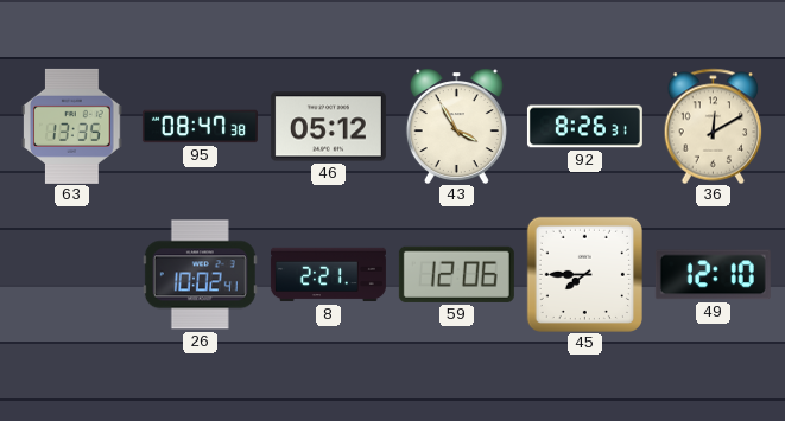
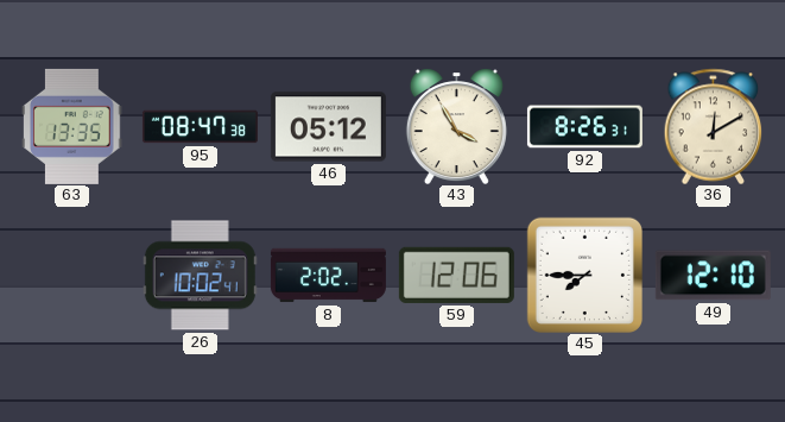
8: 2:21 -> 2:02
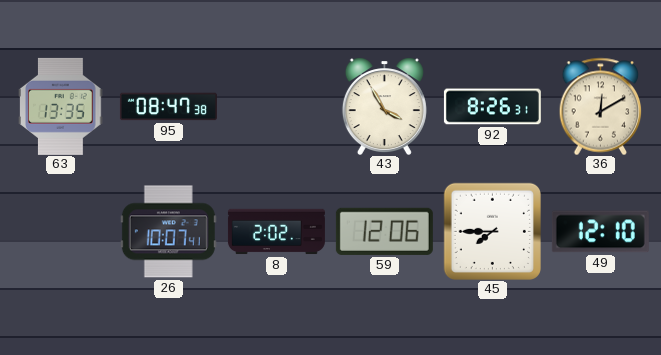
46: 05:12 -> none
26: 10:02 -> 10:07
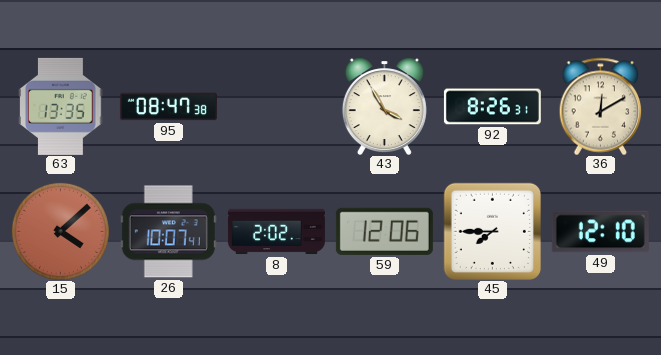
15: none -> 4:08
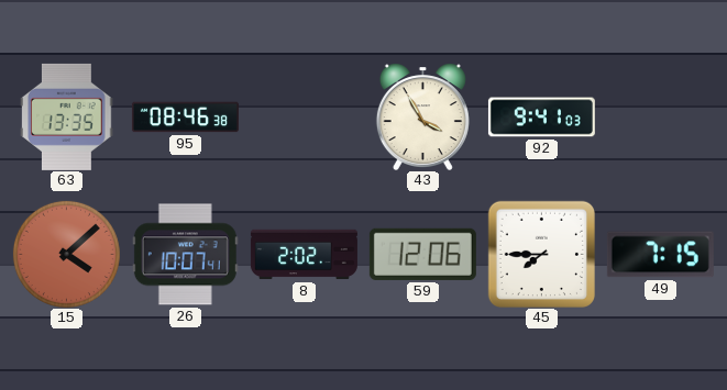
95: 08:47 -> 08:46
92: 8:26 -> 9:41
36: 12:10 -> none
49: 12:10 -> 7:15
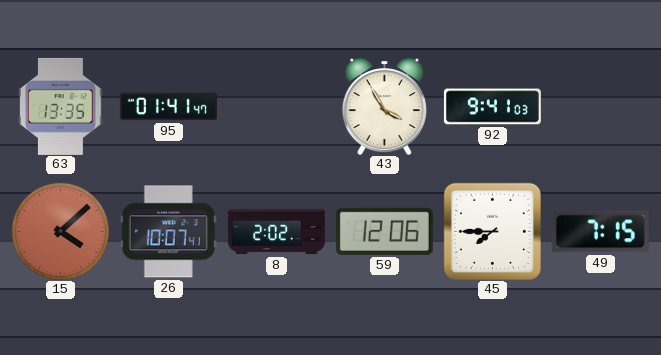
95: 08:46 -> 01:41
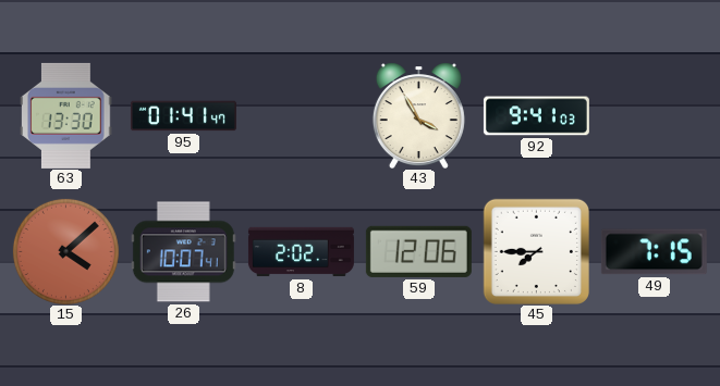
63: 13:35 -> 13:30
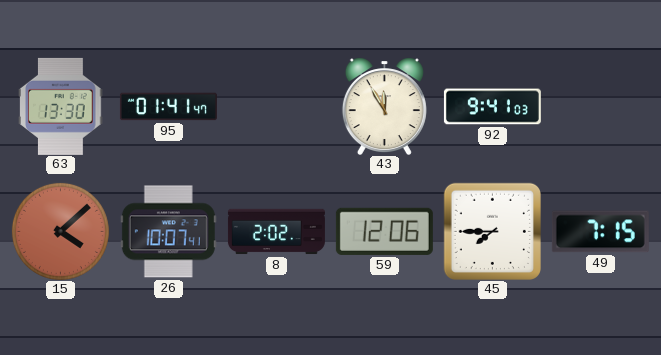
43: 3:55 -> 11:55
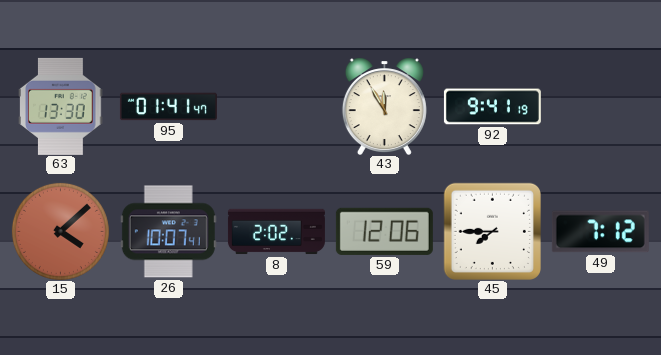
92: 9:41:03 -> 9:41:19
49: 7:15 -> 7:12
